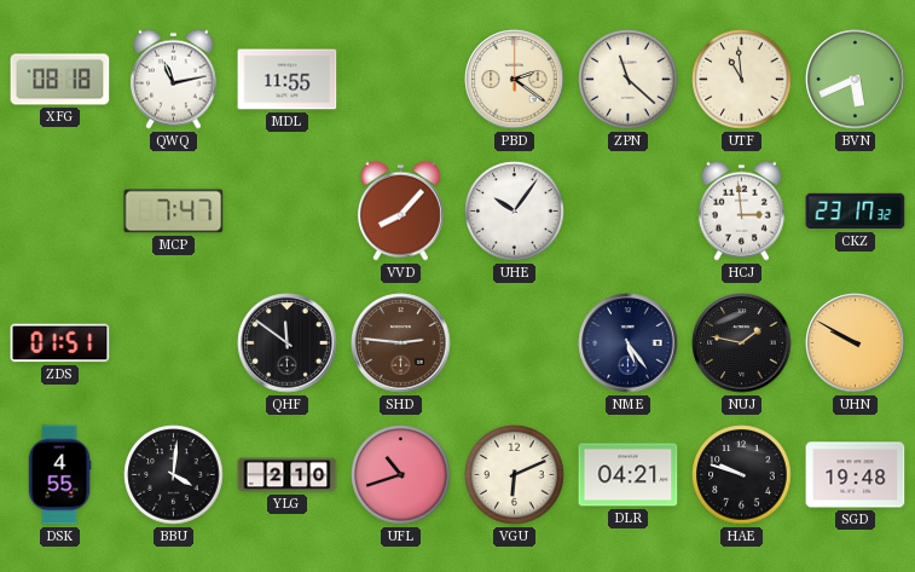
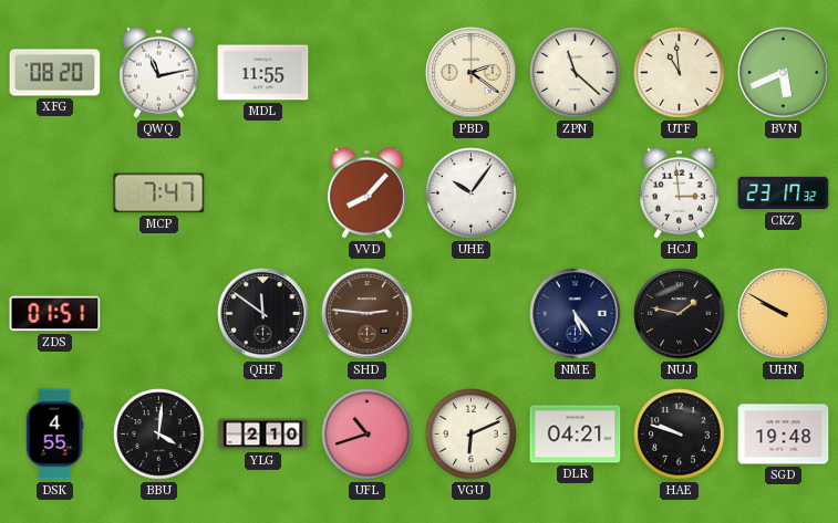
XFG: 08:18 -> 08:20
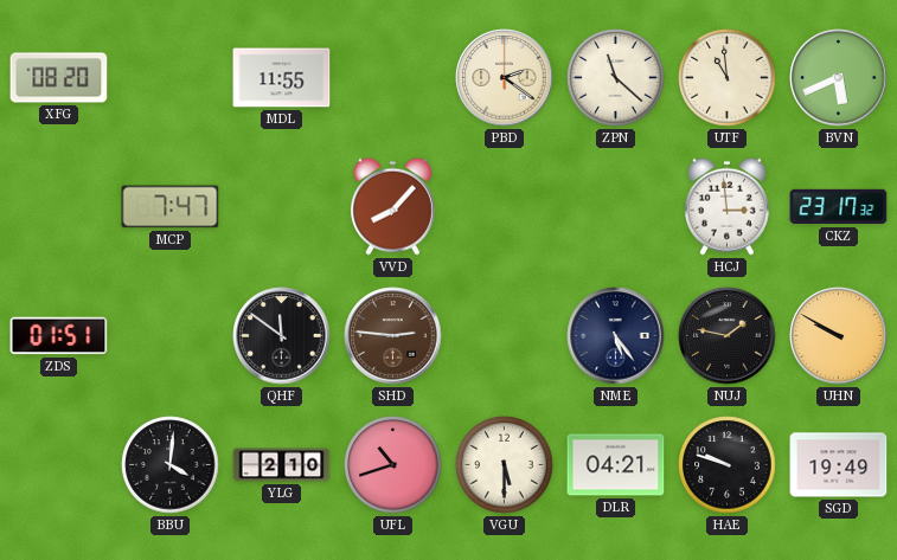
QWQ: 11:13 -> none
UHE: 10:06 -> none
DSK: 4:55 -> none
VGU: 6:11 -> 5:30
SGD: 19:48 -> 19:49
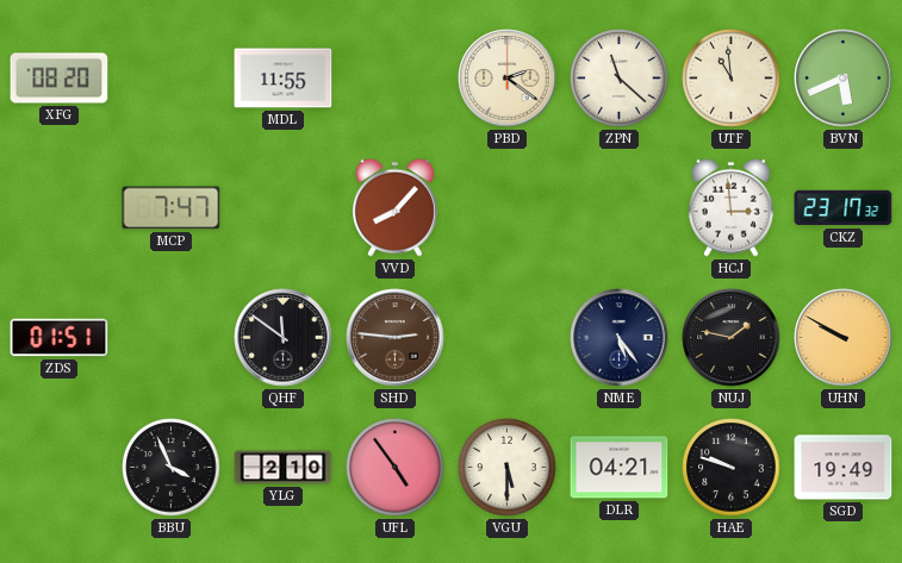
BBU: 4:01 -> 3:56
UFL: 10:42 -> 4:54
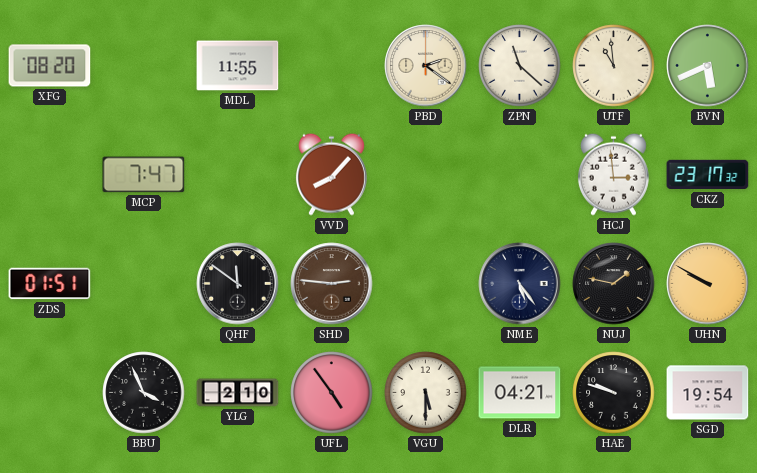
SGD: 19:49 -> 19:54
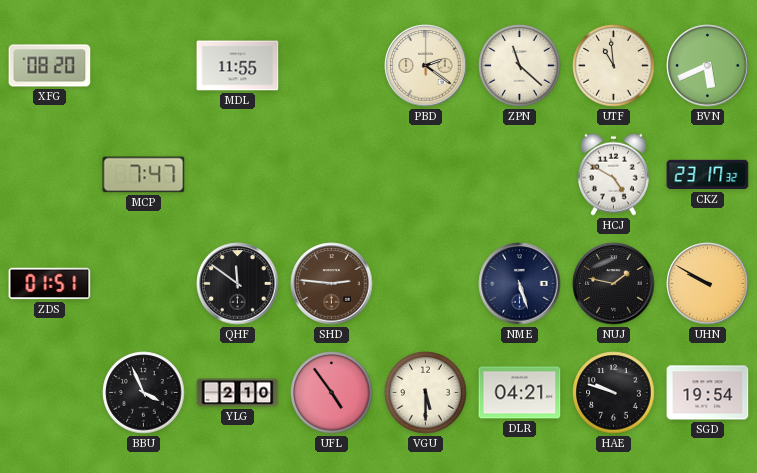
VVD: 8:07 -> none
HCJ: 2:59 -> 4:50
NME: 5:24 -> 5:27
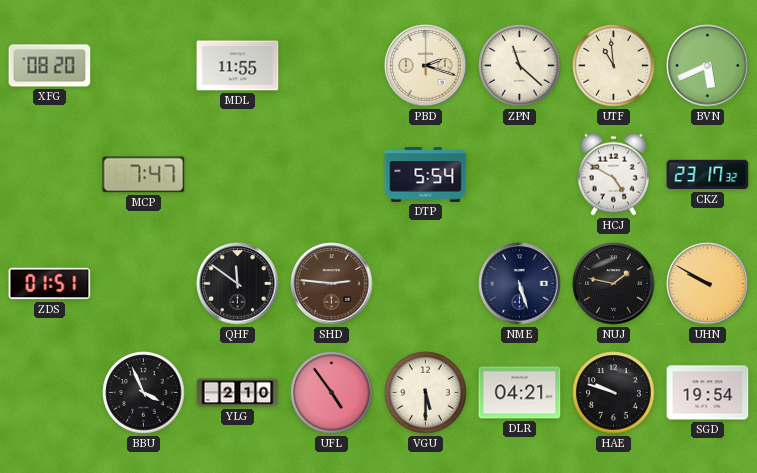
PBD: 2:21 -> 2:18
DTP: none -> 5:54
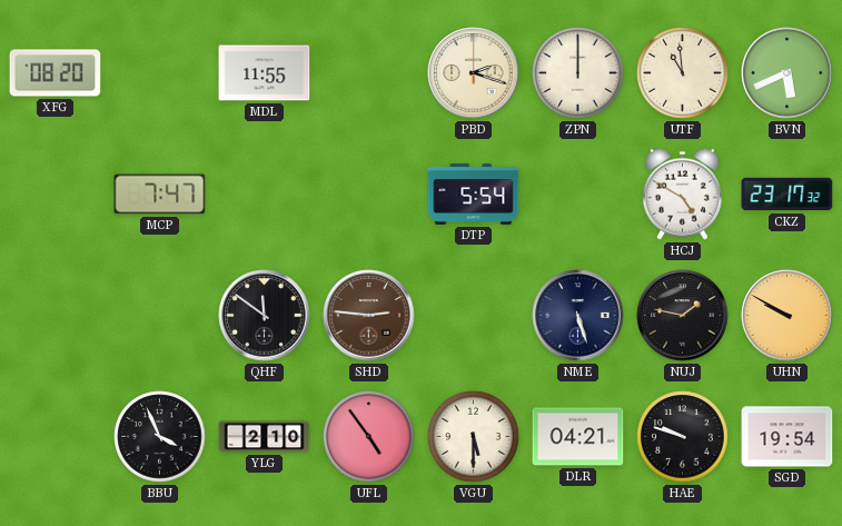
ZPN: 11:22 -> 12:00
ZDS: 01:51 -> none
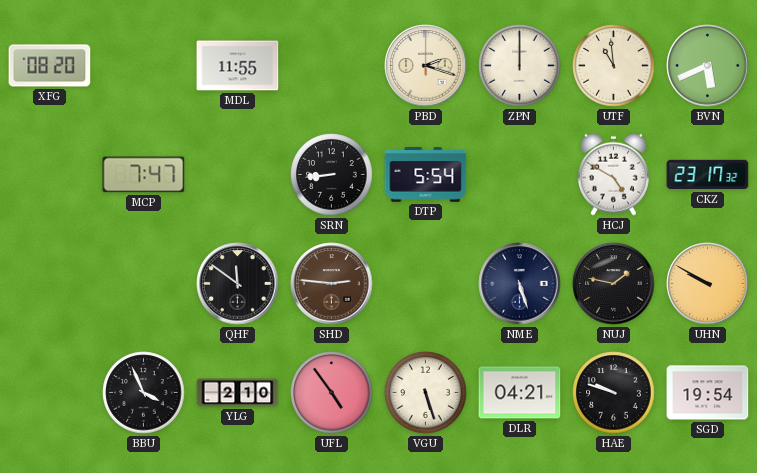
SRN: none -> 8:44
VGU: 5:30 -> 5:27
